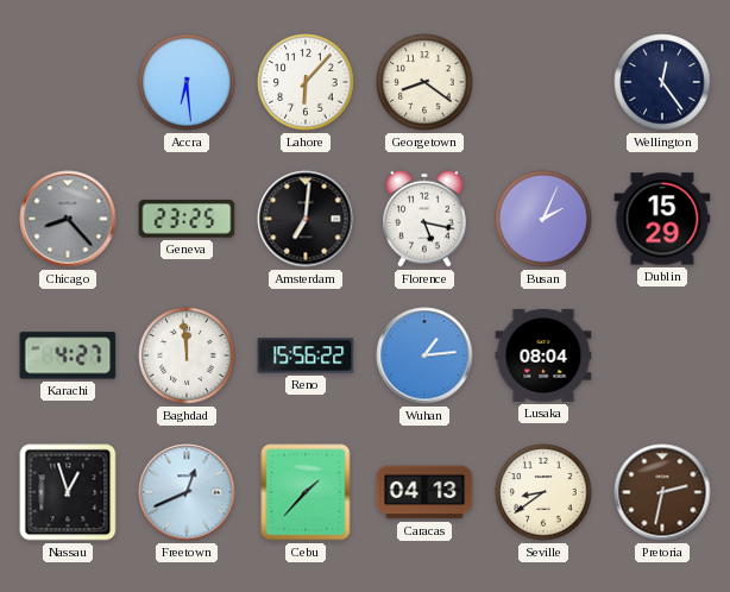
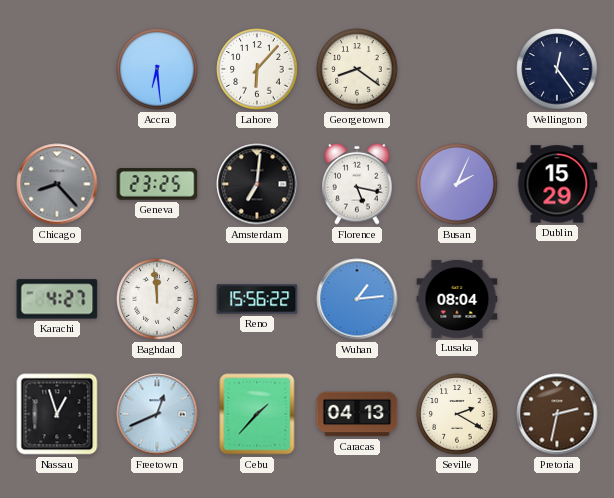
Seville: 8:39 -> 2:20
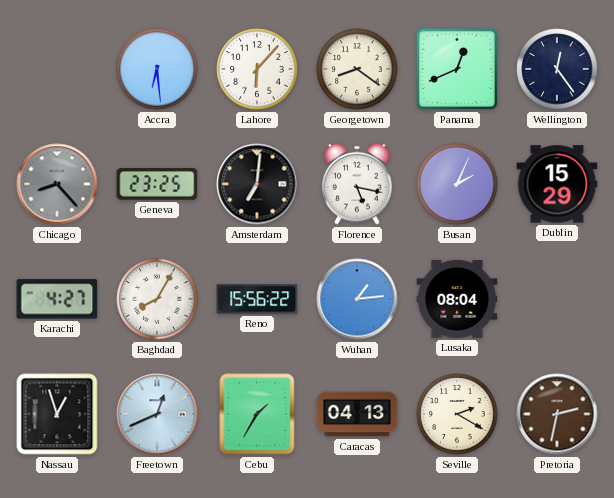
Panama: none -> 12:41
Baghdad: 11:59 -> 8:05
Cebu: 1:37 -> 1:35
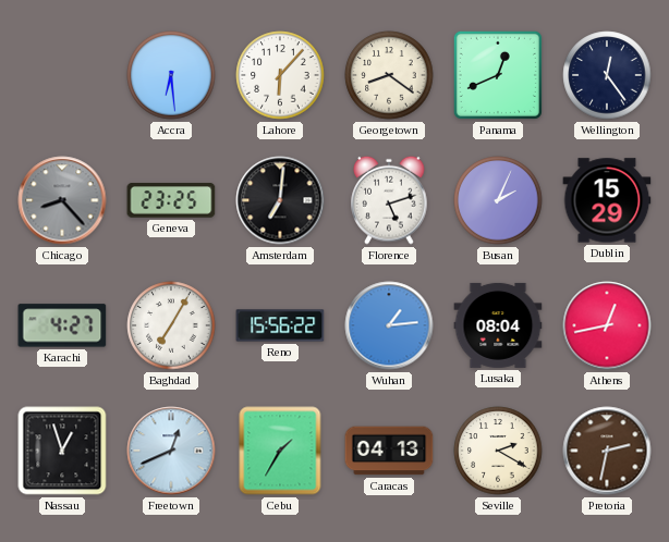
Florence: 5:17 -> 5:12
Baghdad: 8:05 -> 7:05
Athens: none -> 12:43
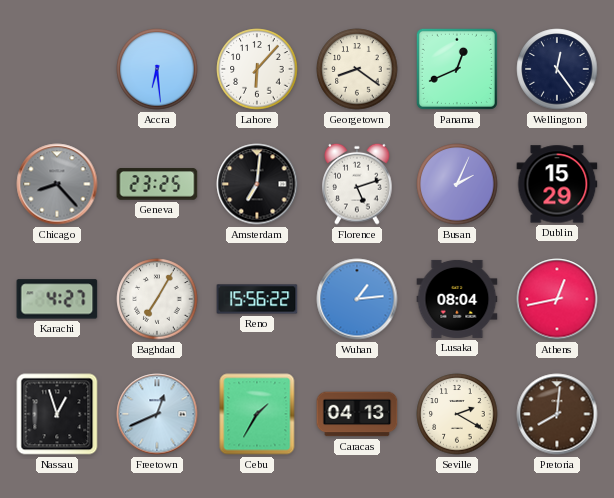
Pretoria: 2:32 -> 8:01
